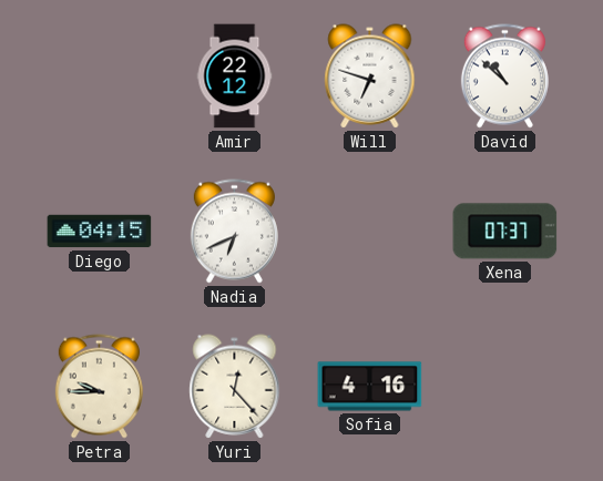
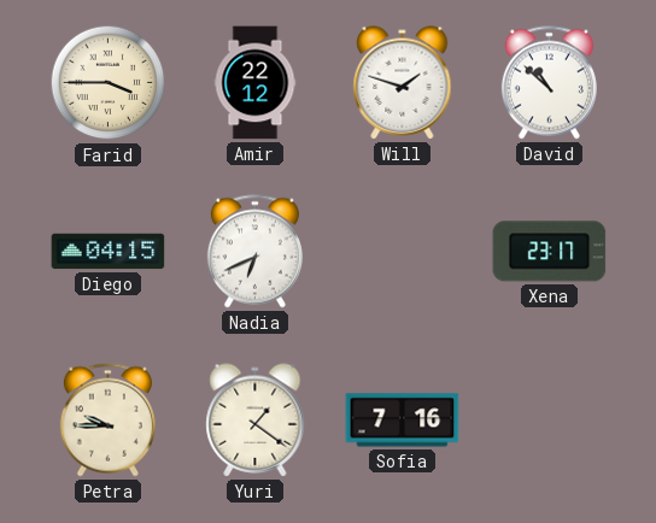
Farid: none -> 3:45
Will: 6:48 -> 1:48
Xena: 07:37 -> 23:17
Yuri: 12:23 -> 1:21
Sofia: 4:16 -> 7:16
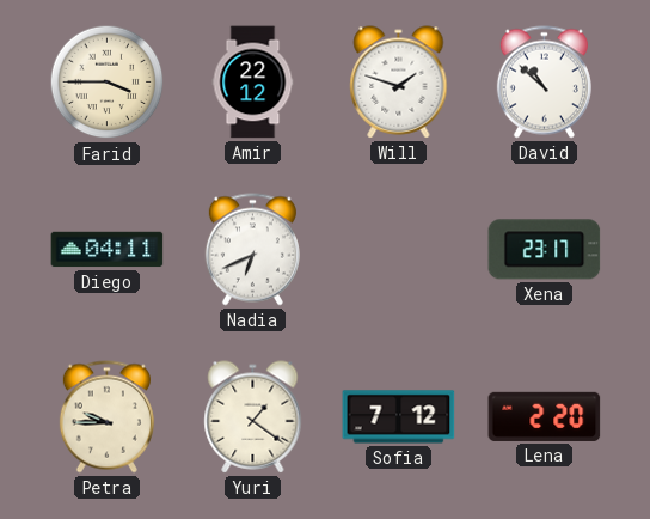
Diego: 04:15 -> 04:11
Sofia: 7:16 -> 7:12
Lena: none -> 2:20
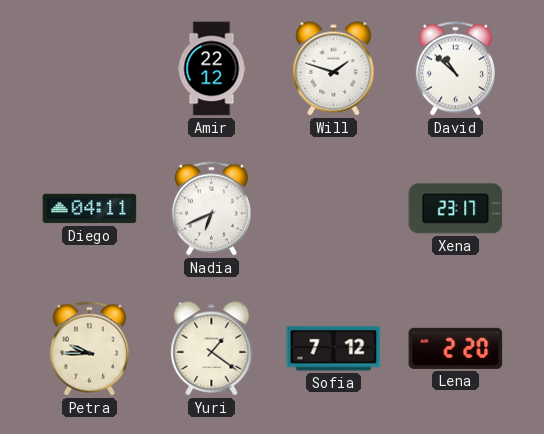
Farid: 3:45 -> none
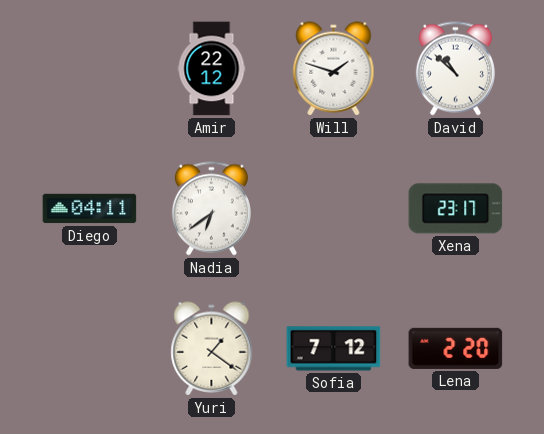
Nadia: 6:41 -> 6:39
Petra: 9:45 -> none
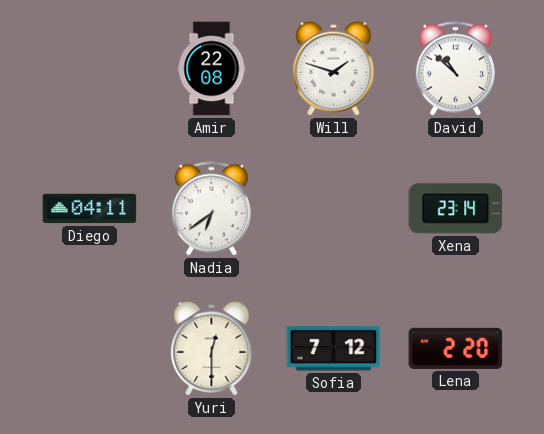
Amir: 22:12 -> 22:08
Xena: 23:17 -> 23:14
Yuri: 1:21 -> 12:30
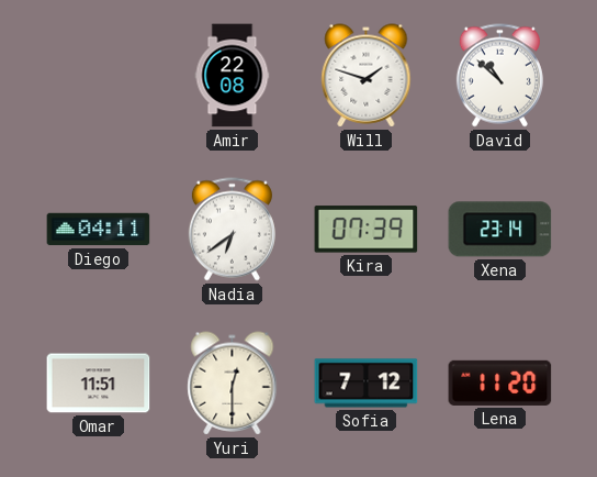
Kira: none -> 07:39
Omar: none -> 11:51
Lena: 2:20 -> 11:20
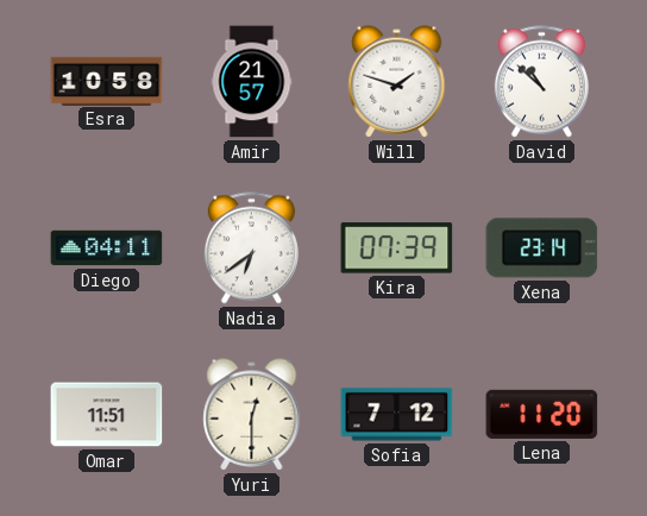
Esra: none -> 10:58
Amir: 22:08 -> 21:57
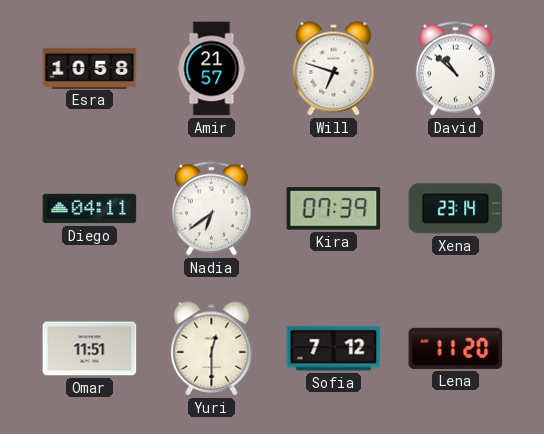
Will: 1:48 -> 6:48
